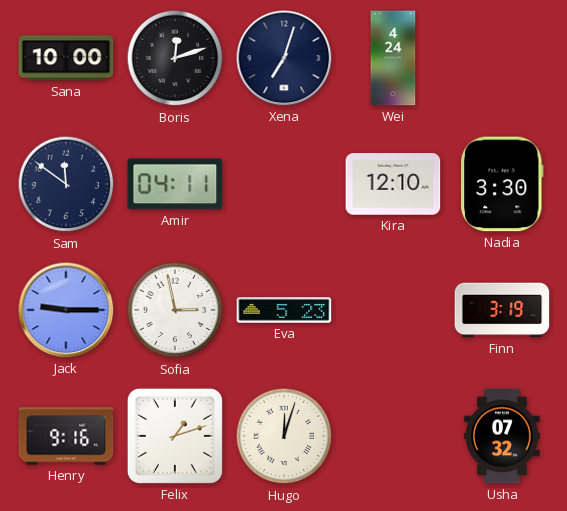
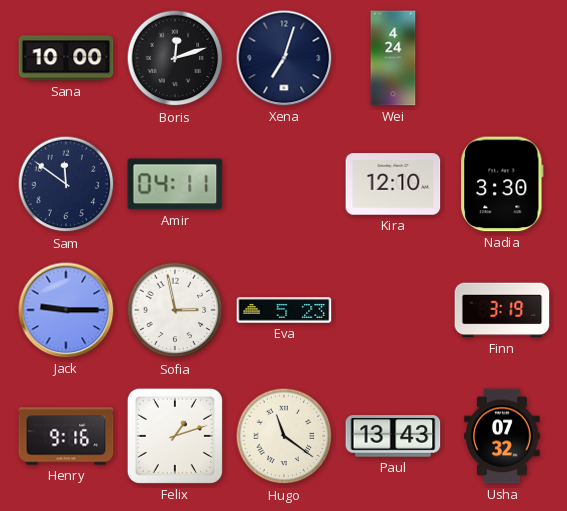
Hugo: 12:03 -> 11:21
Paul: none -> 13:43
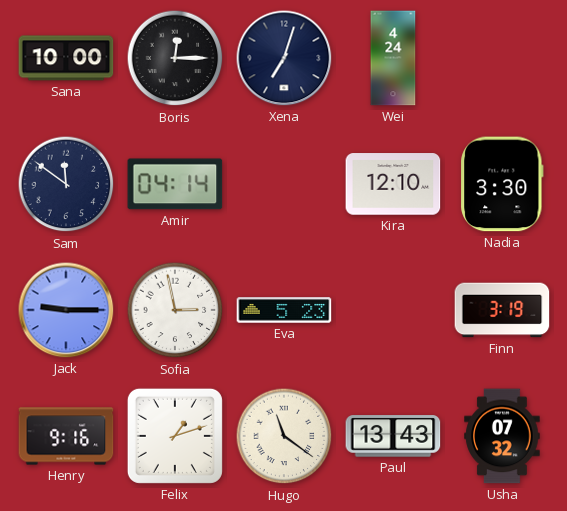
Boris: 12:12 -> 12:15
Amir: 04:11 -> 04:14
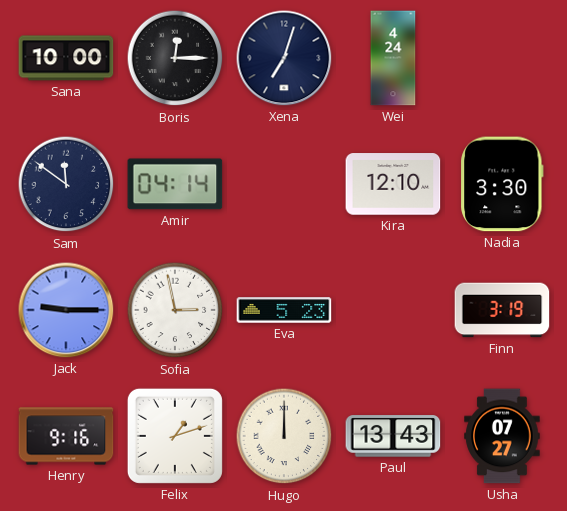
Hugo: 11:21 -> 12:00
Usha: 07:32 -> 07:27
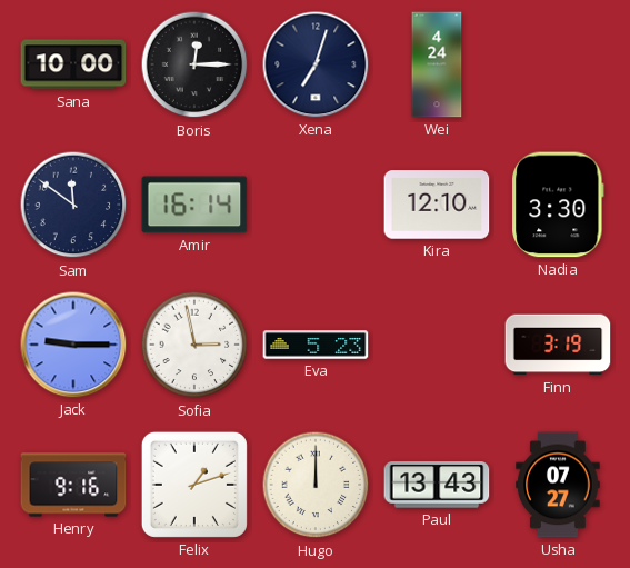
Amir: 04:14 -> 16:14
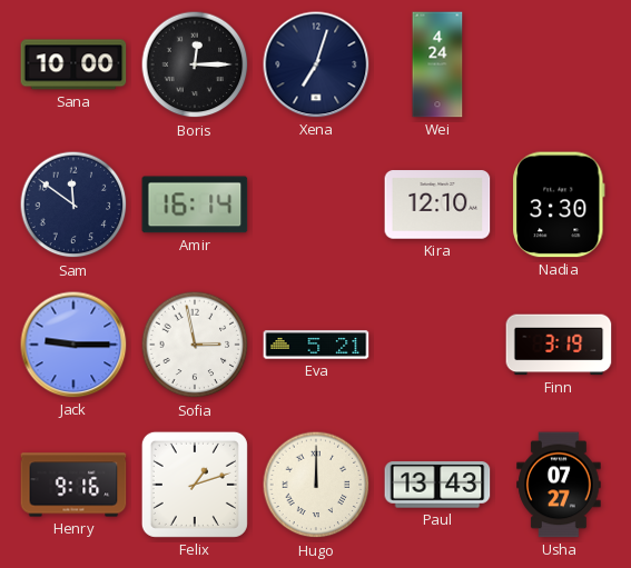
Eva: 5:23 -> 5:21
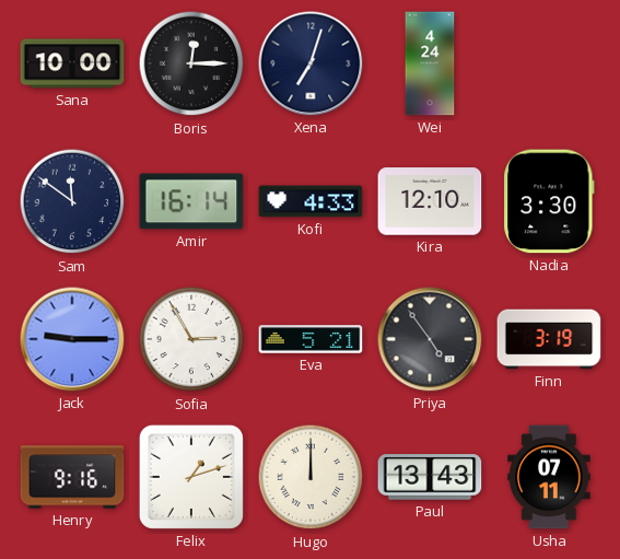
Kofi: none -> 4:33
Sofia: 2:58 -> 2:55
Priya: none -> 4:54
Usha: 07:27 -> 07:11
